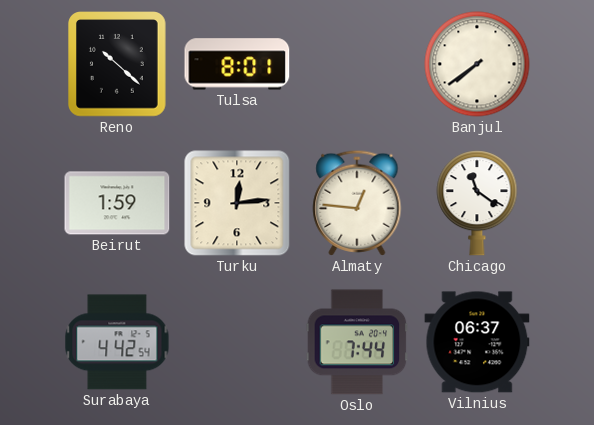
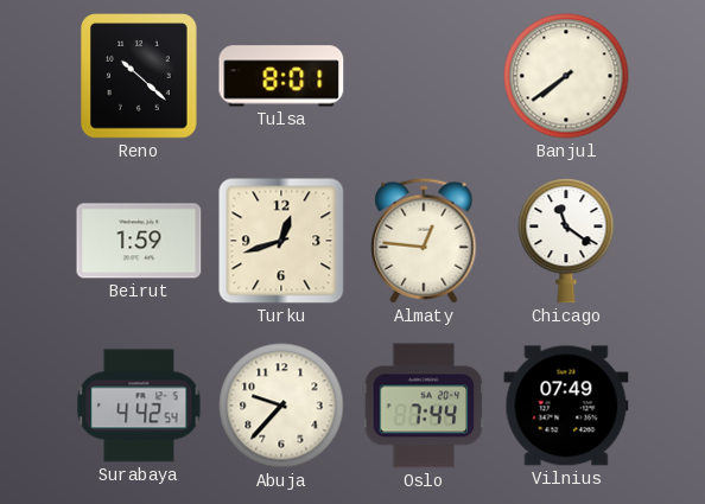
Turku: 12:14 -> 12:42
Abuja: none -> 9:37
Vilnius: 06:37 -> 07:49
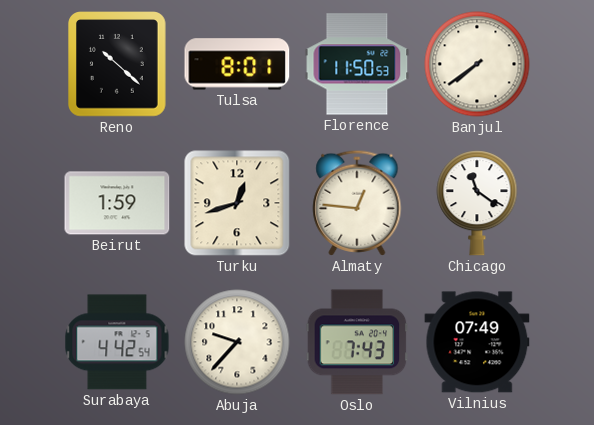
Florence: none -> 11:50
Oslo: 7:44 -> 7:43
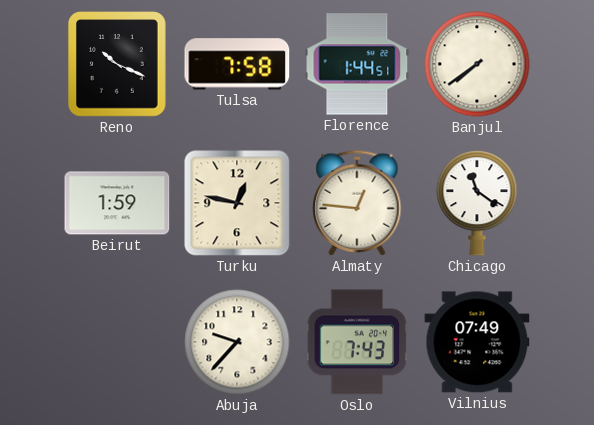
Reno: 10:22 -> 10:19
Tulsa: 8:01 -> 7:58
Florence: 11:50 -> 1:44
Turku: 12:42 -> 12:47
Surabaya: 4:42 -> none
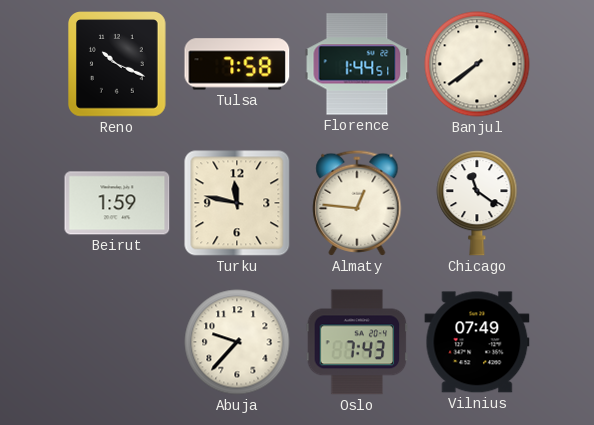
Turku: 12:47 -> 11:47
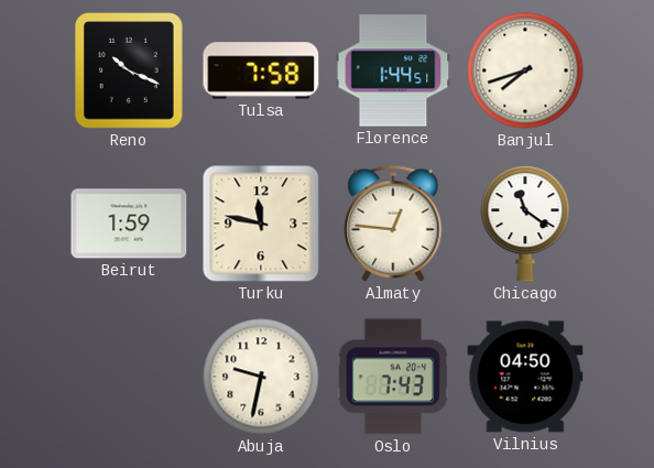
Banjul: 7:39 -> 7:42
Abuja: 9:37 -> 9:32
Vilnius: 07:49 -> 04:50
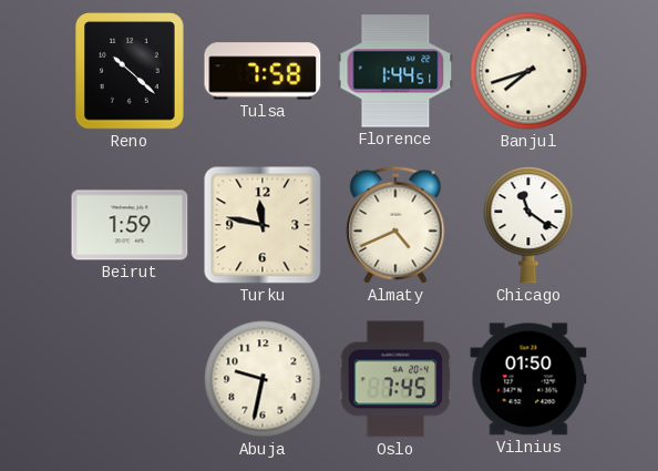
Reno: 10:19 -> 10:22
Almaty: 12:46 -> 4:41
Oslo: 7:43 -> 7:45
Vilnius: 04:50 -> 01:50
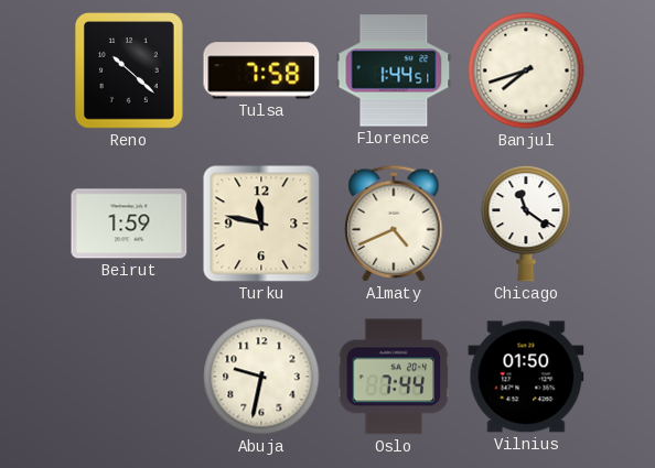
Oslo: 7:45 -> 7:44
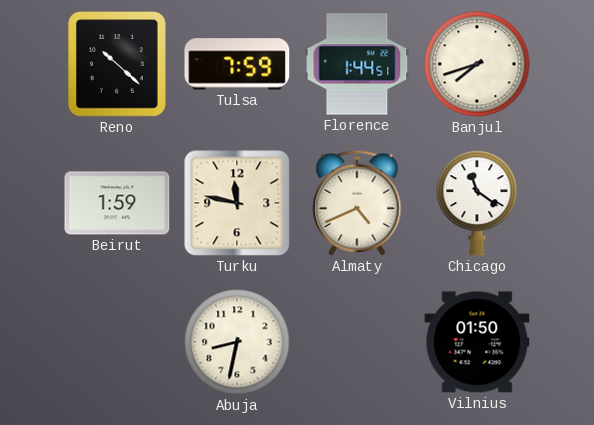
Tulsa: 7:58 -> 7:59
Abuja: 9:32 -> 8:32
Oslo: 7:44 -> none
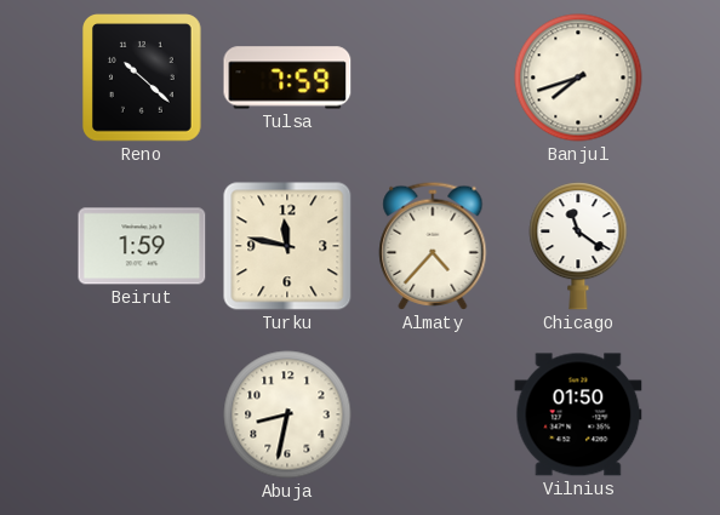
Florence: 1:44 -> none
Almaty: 4:41 -> 4:37
